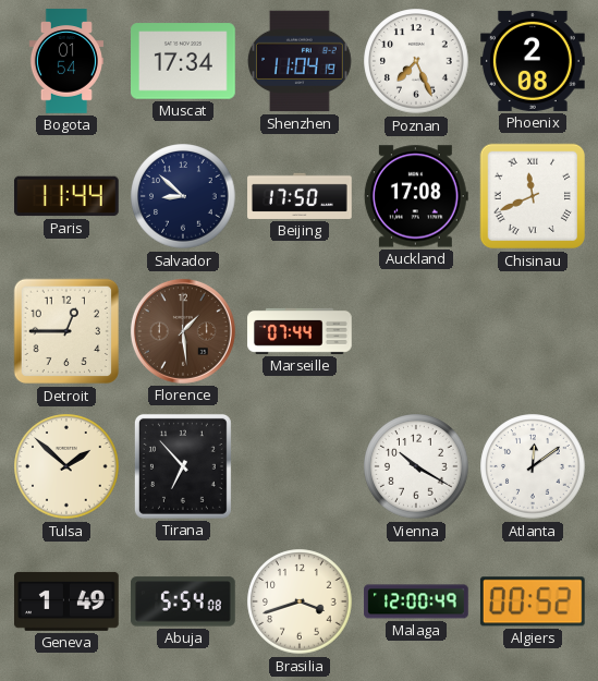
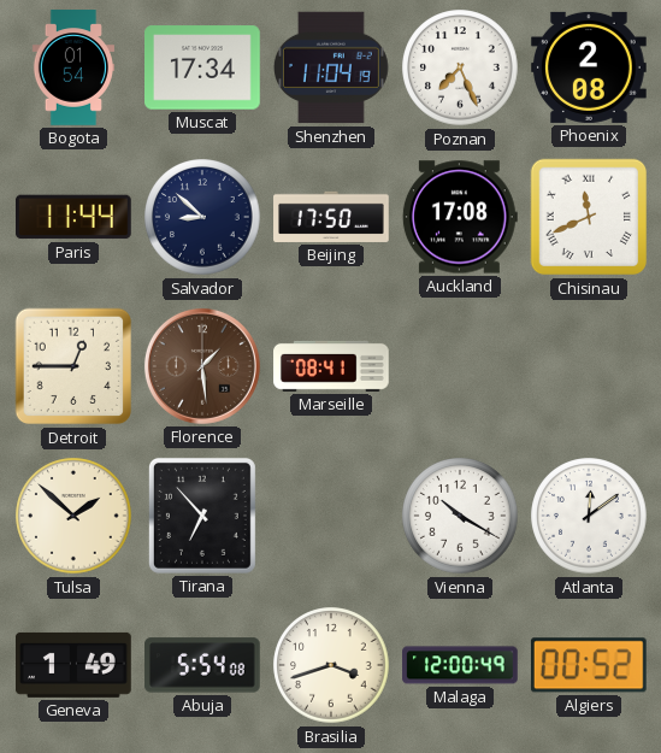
Marseille: 07:44 -> 08:41
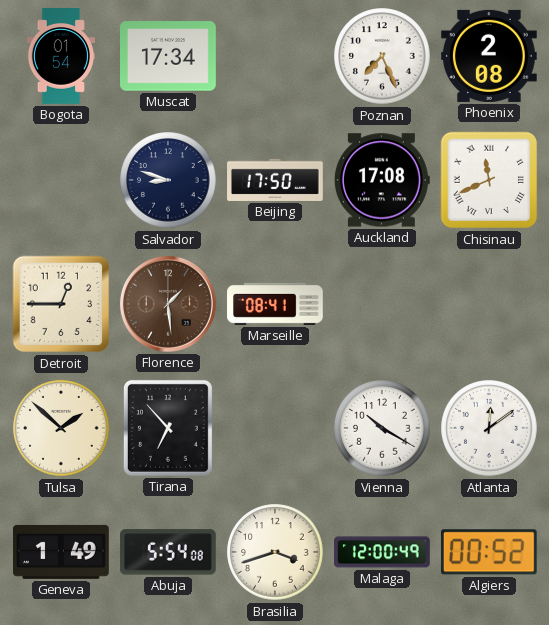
Shenzhen: 11:04 -> none
Paris: 11:44 -> none
Salvador: 8:52 -> 8:48
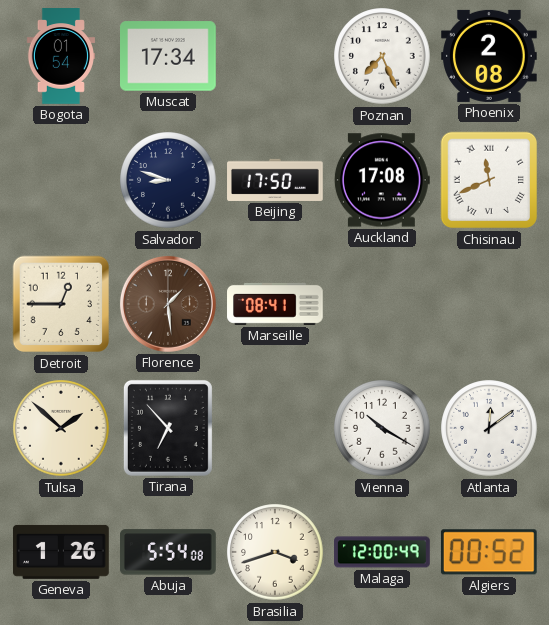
Geneva: 1:49 -> 1:26
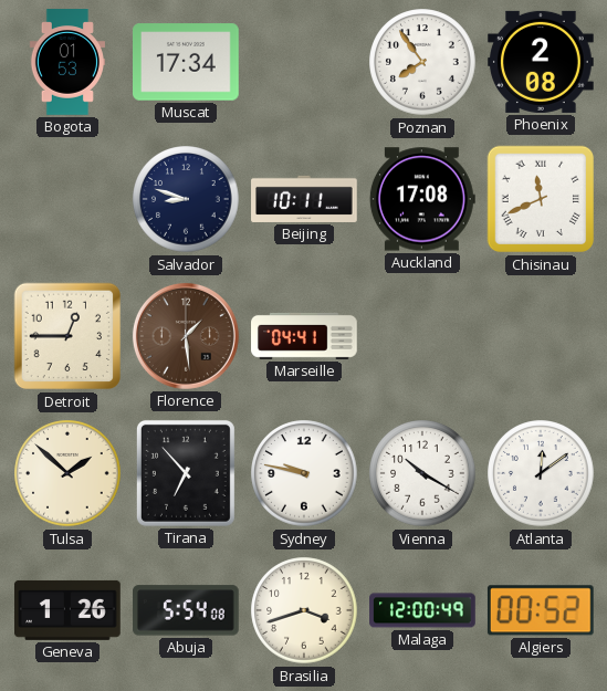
Bogota: 01:54 -> 01:53
Poznan: 7:26 -> 7:54
Beijing: 17:50 -> 10:11
Marseille: 08:41 -> 04:41
Sydney: none -> 9:47
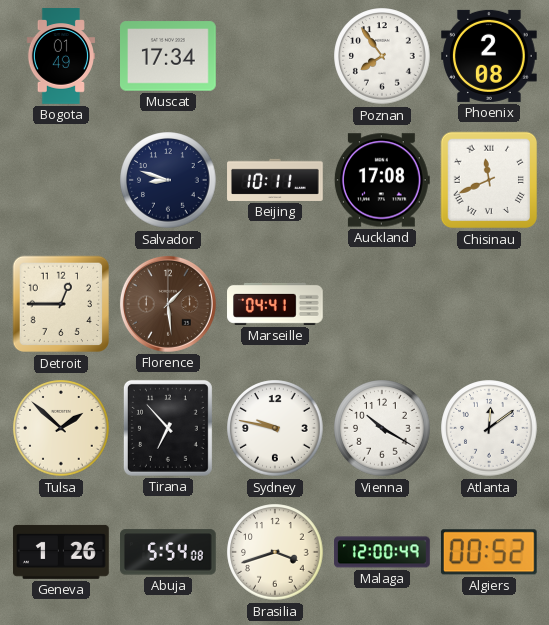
Bogota: 01:53 -> 01:49
